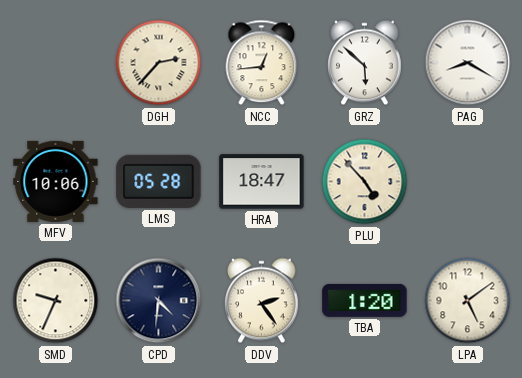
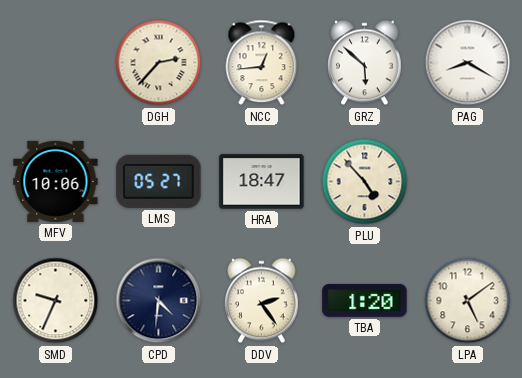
LMS: 05:28 -> 05:27
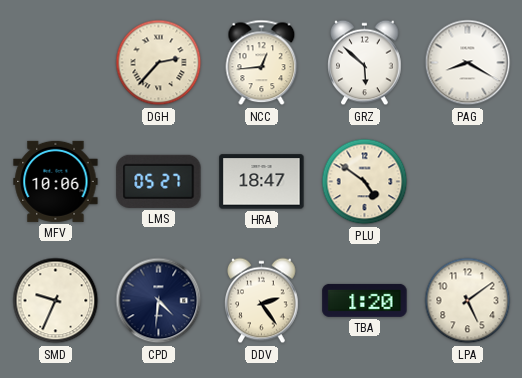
PLU: 4:53 -> 4:51
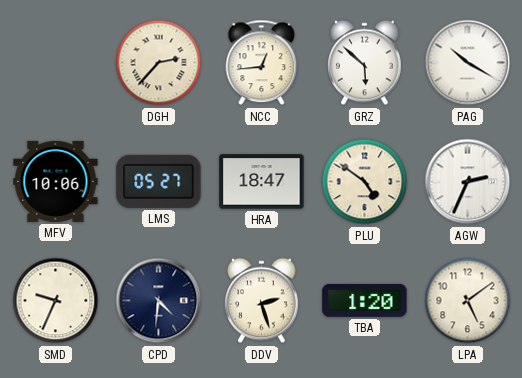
PAG: 8:20 -> 10:20
AGW: none -> 2:34
DDV: 2:24 -> 2:27
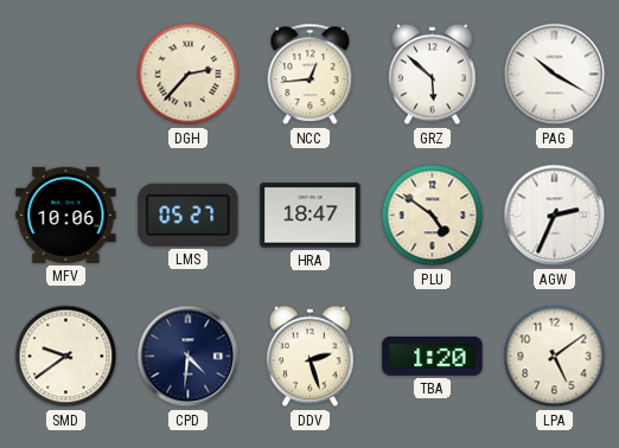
SMD: 9:34 -> 9:39
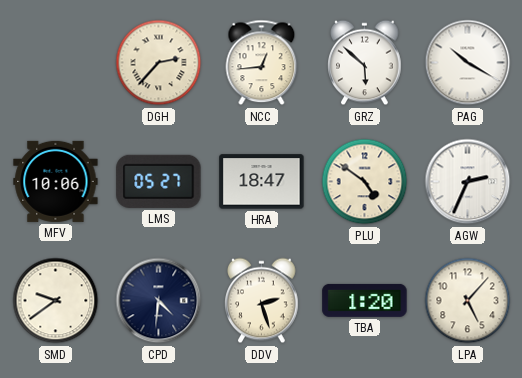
LPA: 5:09 -> 5:07
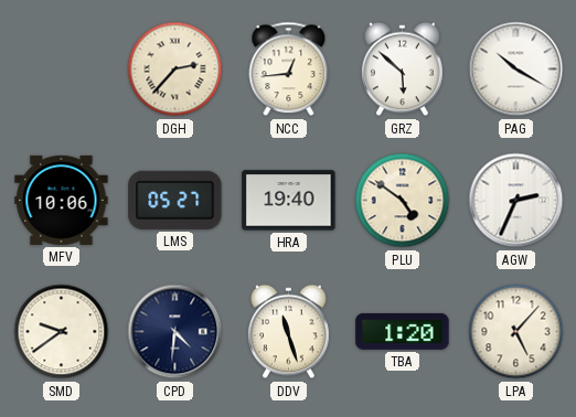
HRA: 18:47 -> 19:40
DDV: 2:27 -> 11:27
